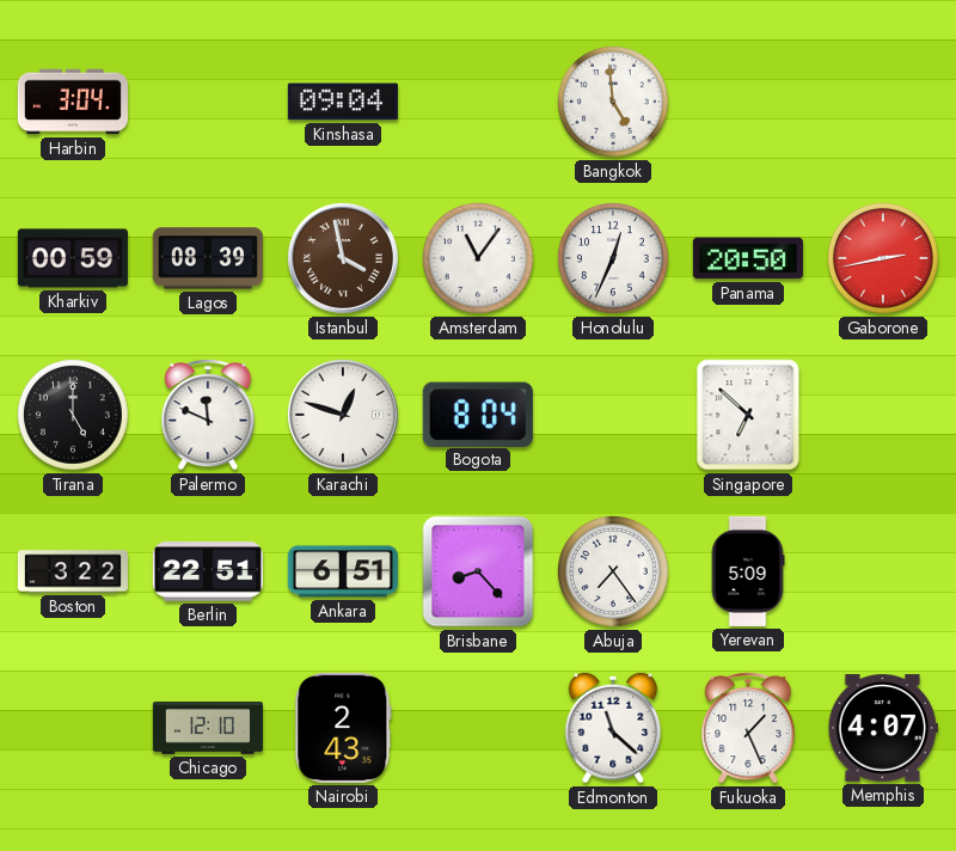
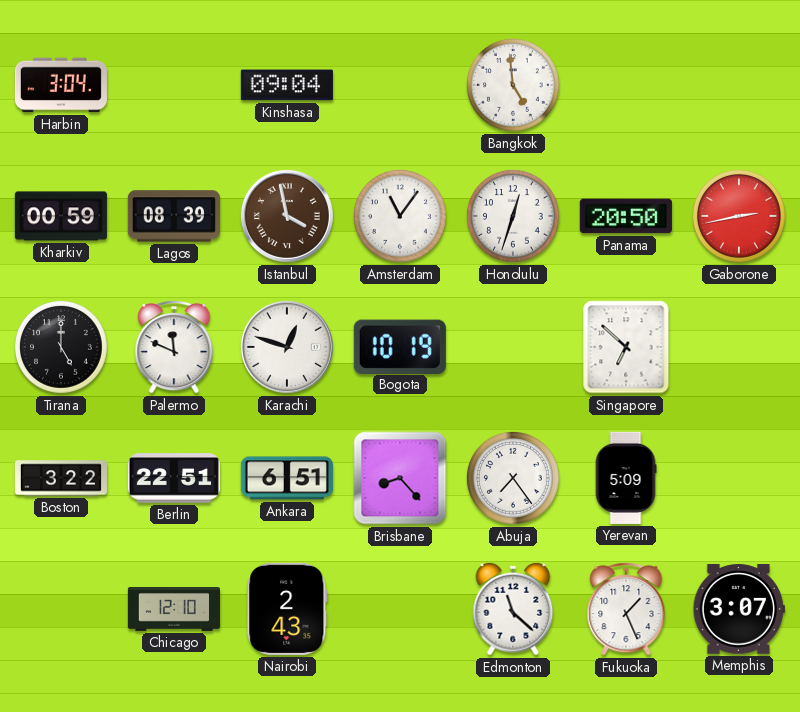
Honolulu: 12:34 -> 12:33
Bogota: 8:04 -> 10:19
Memphis: 4:07 -> 3:07
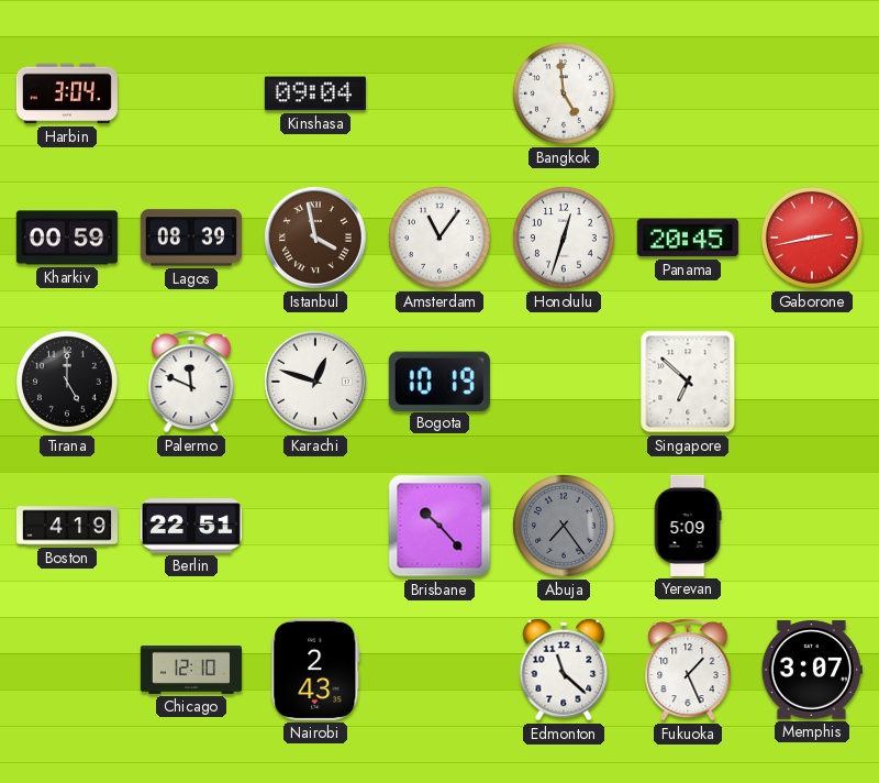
Panama: 20:50 -> 20:45
Boston: 3:22 -> 4:19
Ankara: 6:51 -> none
Brisbane: 8:23 -> 10:23
Abuja dial: white -> grey
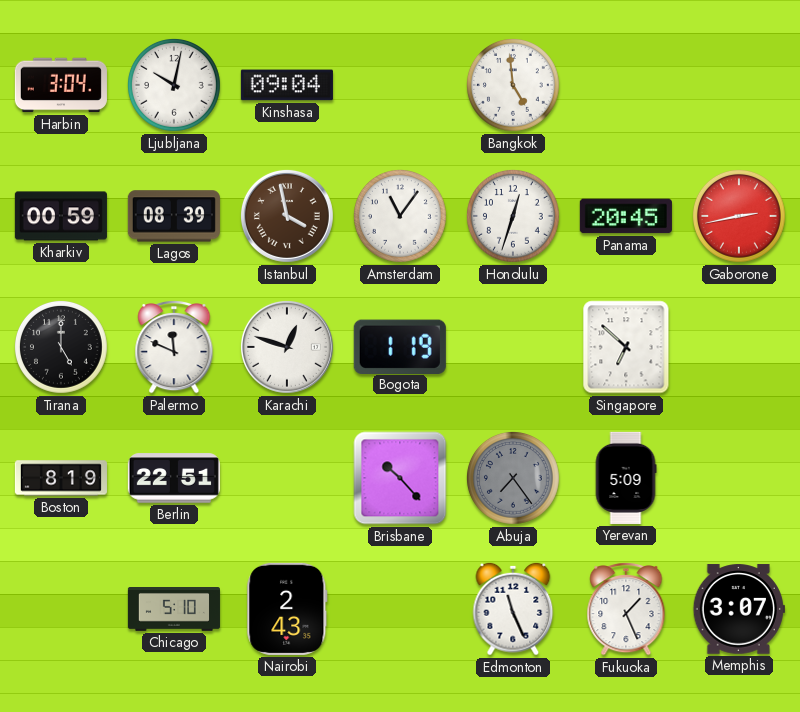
Ljubljana: none -> 10:02
Bogota: 10:19 -> 1:19
Boston: 4:19 -> 8:19
Chicago: 12:10 -> 5:10
Edmonton: 11:22 -> 11:26
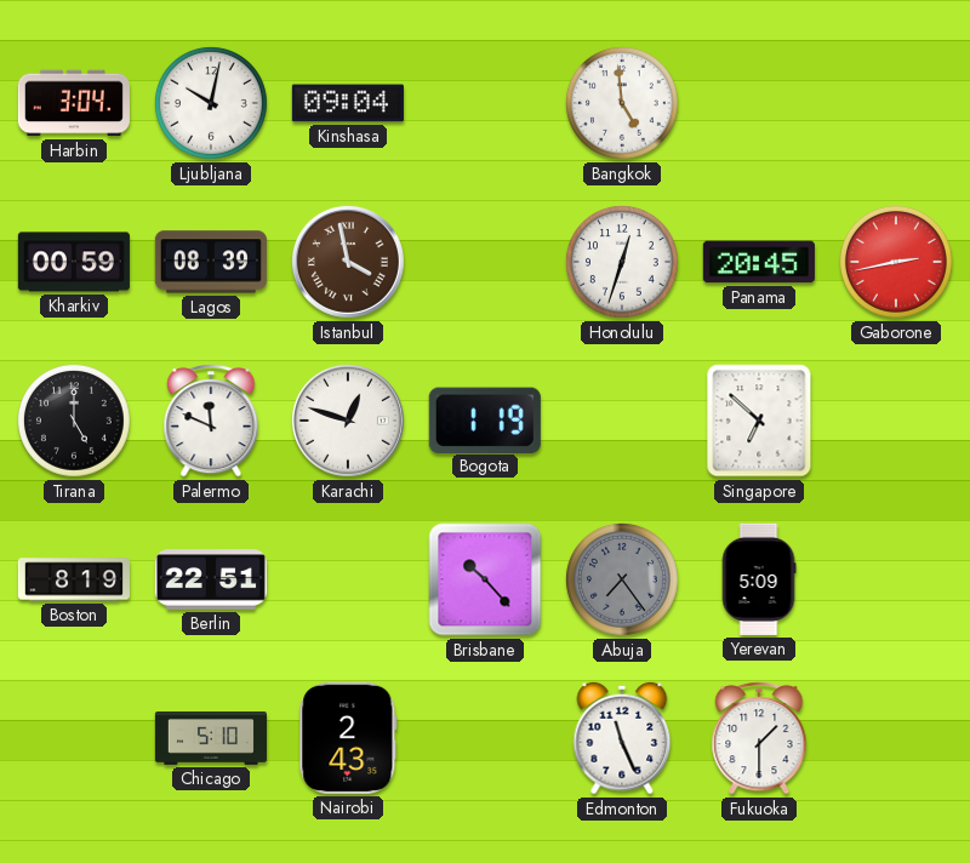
Amsterdam: 11:06 -> none
Fukuoka: 1:26 -> 1:30
Memphis: 3:07 -> none
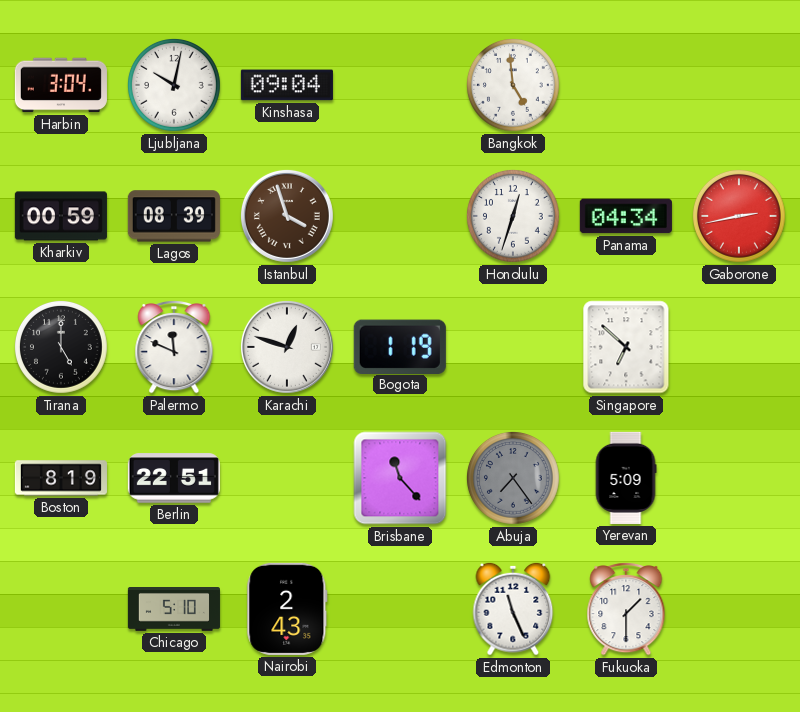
Istanbul: 3:58 -> 3:57
Panama: 20:45 -> 04:34
Brisbane: 10:23 -> 11:23
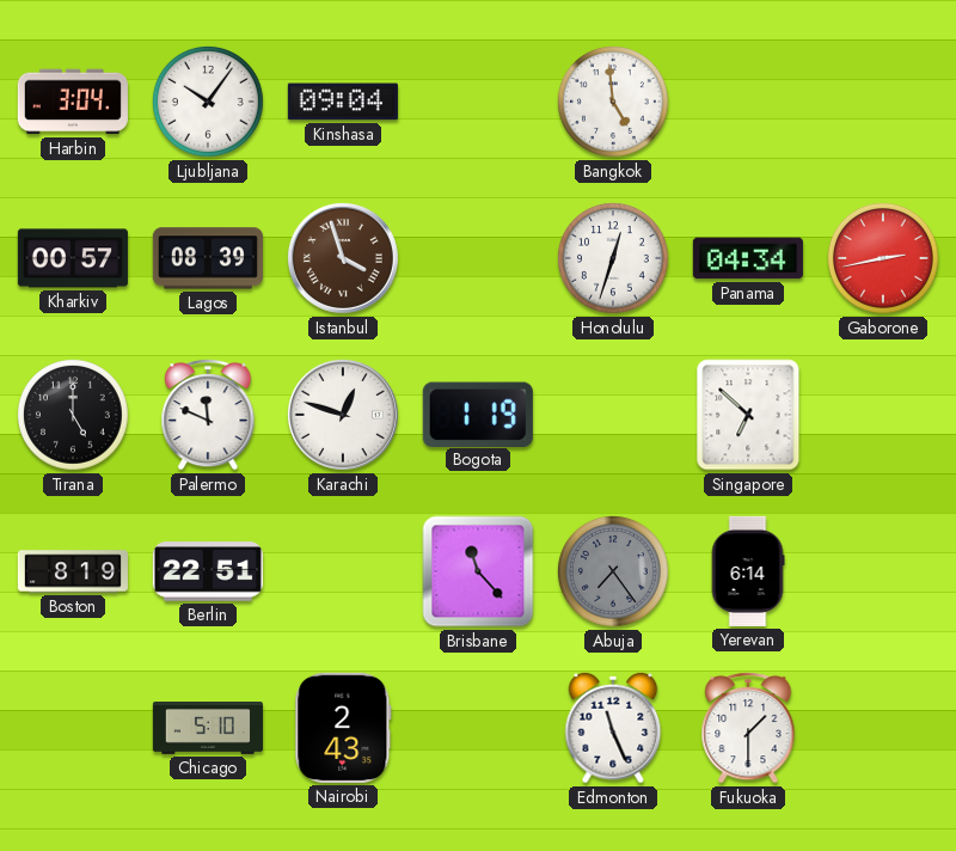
Ljubljana: 10:02 -> 10:06
Kharkiv: 00:59 -> 00:57
Yerevan: 5:09 -> 6:14
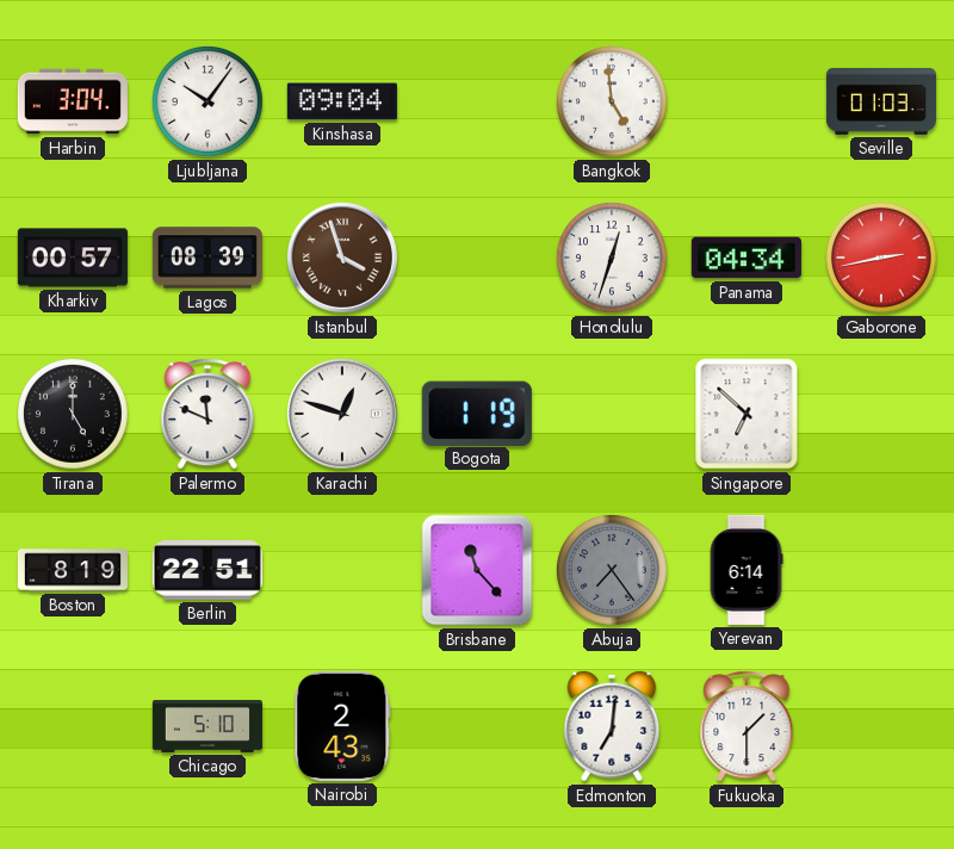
Seville: none -> 01:03
Edmonton: 11:26 -> 7:01
